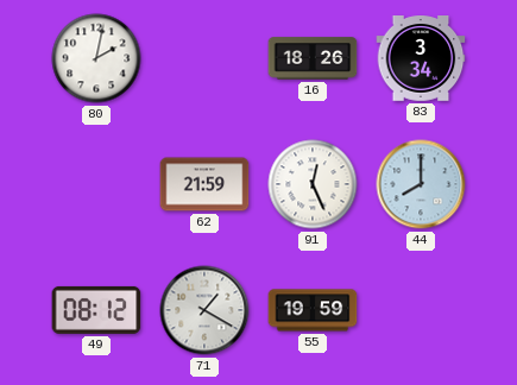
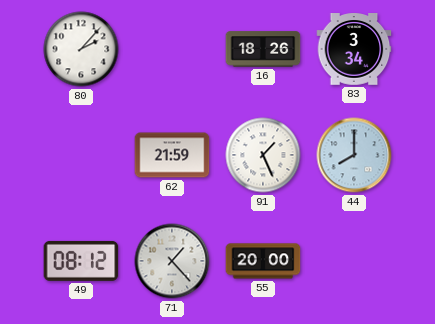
80: 2:02 -> 2:07
91: 12:26 -> 1:26
71: 1:20 -> 1:23
55: 19:59 -> 20:00
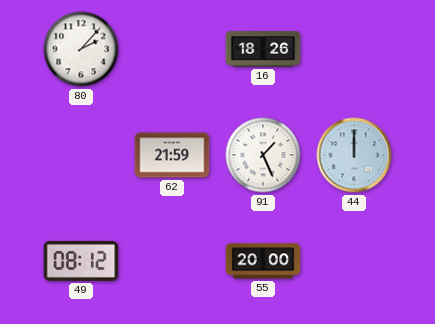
83: 3:34 -> none
44: 8:00 -> 12:00
71: 1:23 -> none
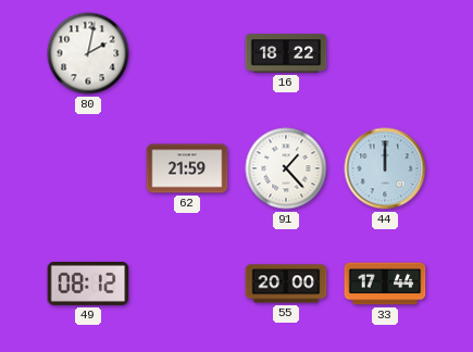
80: 2:07 -> 2:02
16: 18:26 -> 18:22
91: 1:26 -> 1:23
33: none -> 17:44
